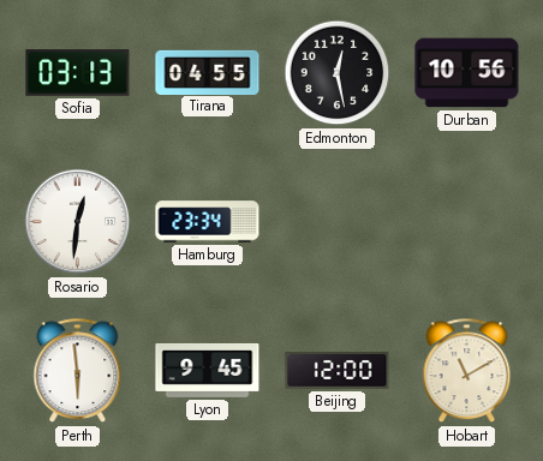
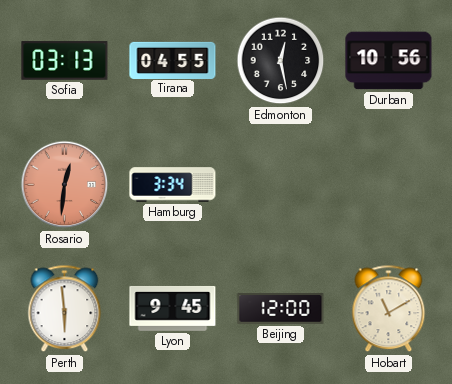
Rosario dial: white -> salmon
Hamburg: 23:34 -> 3:34
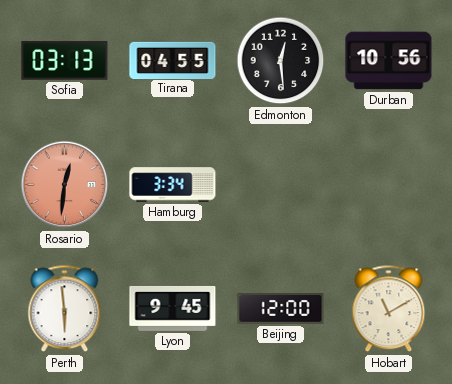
Edmonton: 12:28 -> 12:29
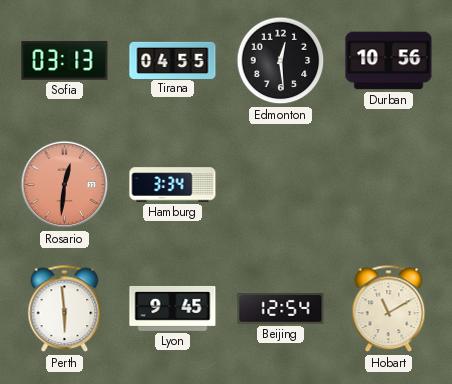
Beijing: 12:00 -> 12:54
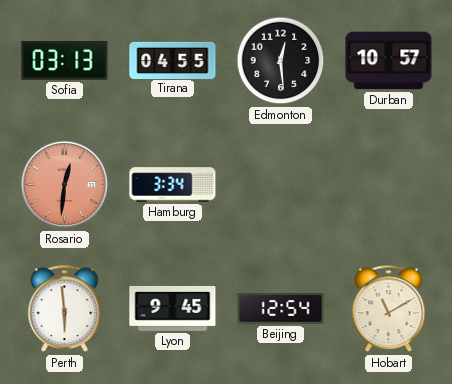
Durban: 10:56 -> 10:57
